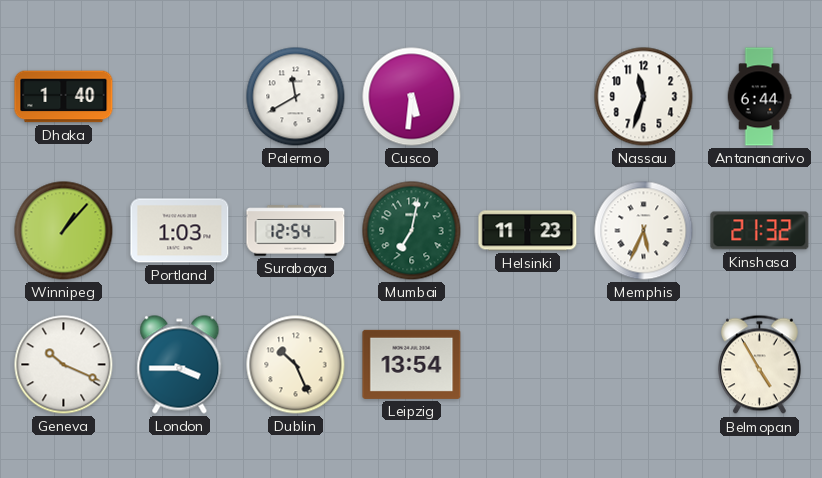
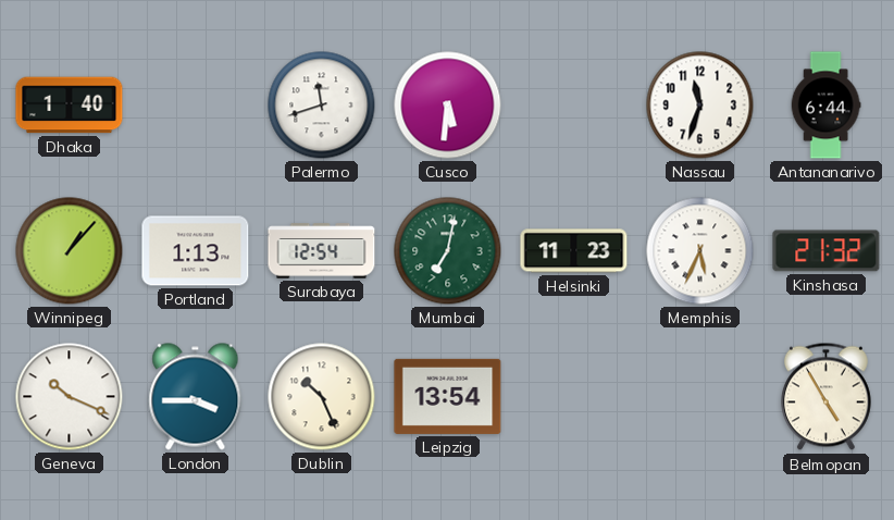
Palermo: 11:40 -> 11:42
Portland: 1:03 -> 1:13
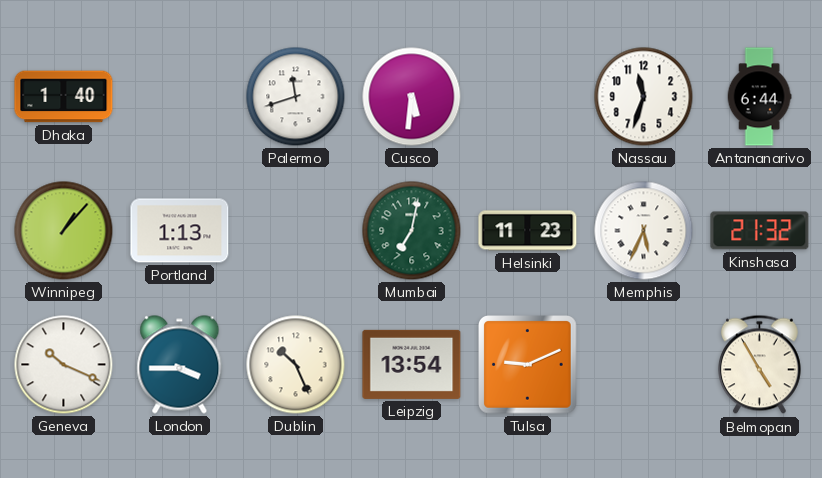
Surabaya: 12:54 -> none
Tulsa: none -> 9:11
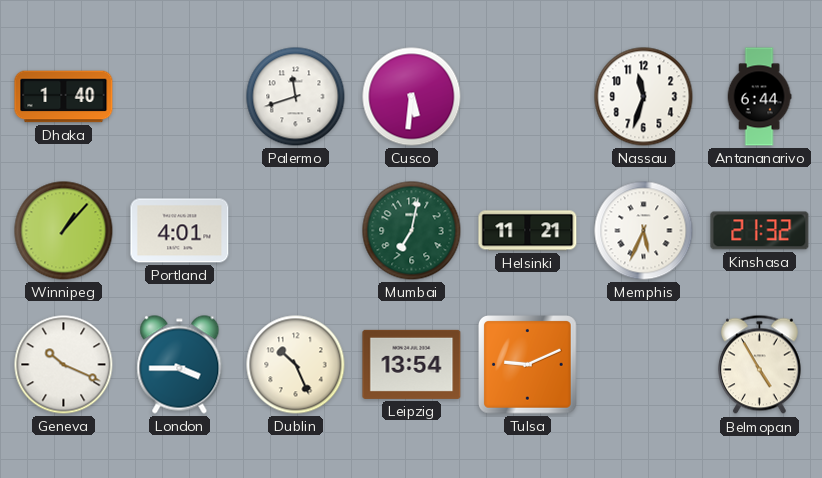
Portland: 1:13 -> 4:01
Helsinki: 11:23 -> 11:21
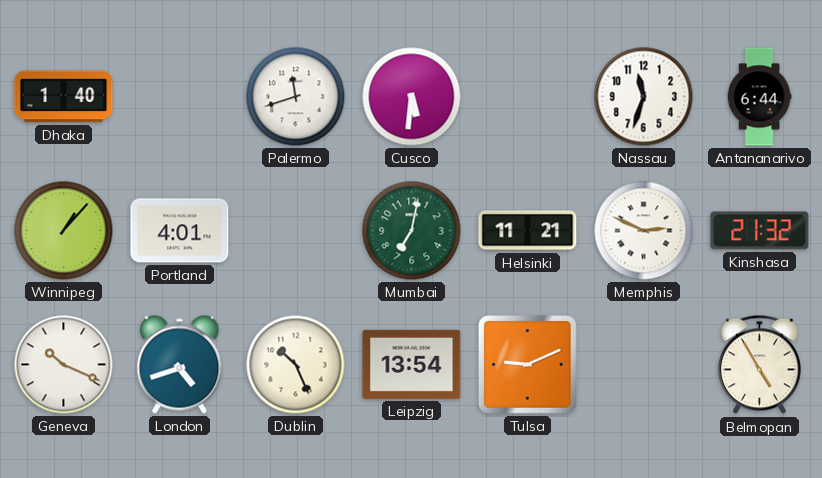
Memphis: 5:34 -> 2:49
London: 3:45 -> 4:42
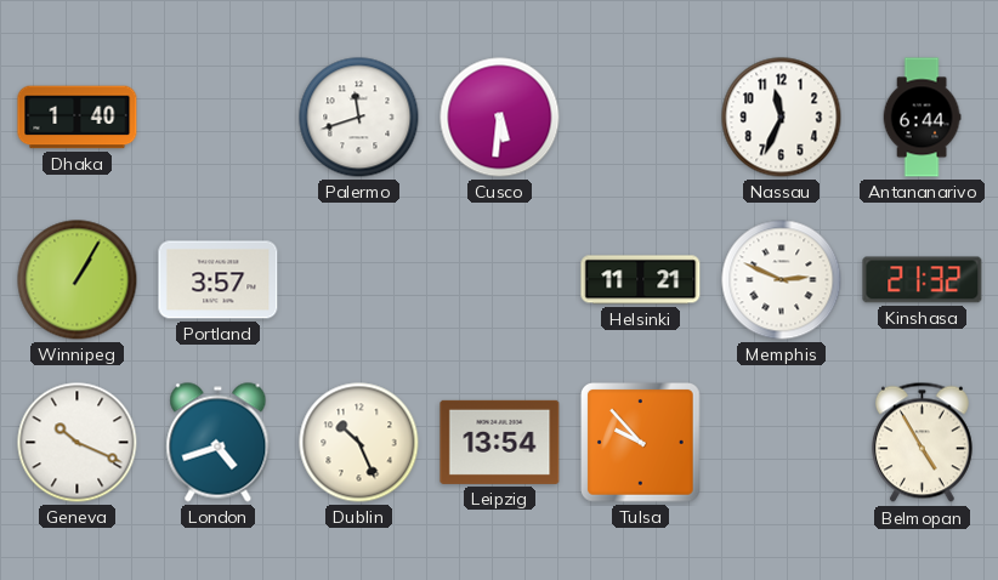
Nassau: 11:33 -> 11:34
Winnipeg: 1:07 -> 1:05
Portland: 4:01 -> 3:57
Mumbai: 7:02 -> none
Tulsa: 9:11 -> 9:53
